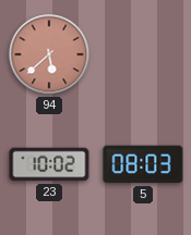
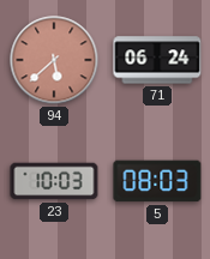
71: none -> 06:24
23: 10:02 -> 10:03
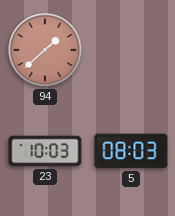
94: 5:38 -> 1:38
71: 06:24 -> none
